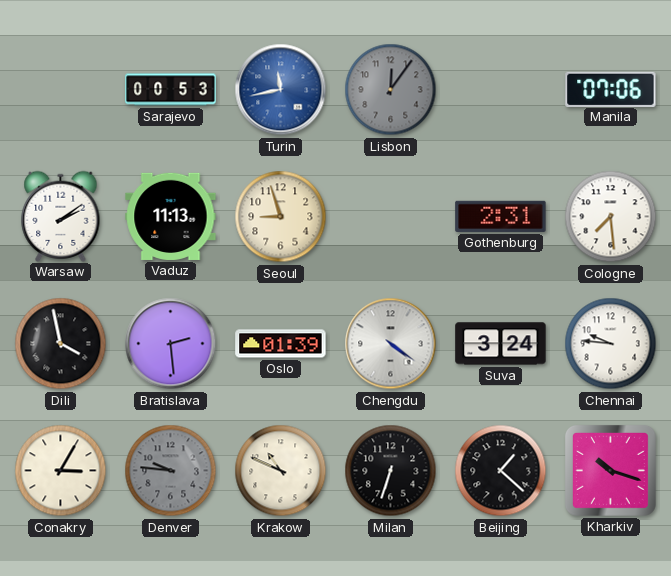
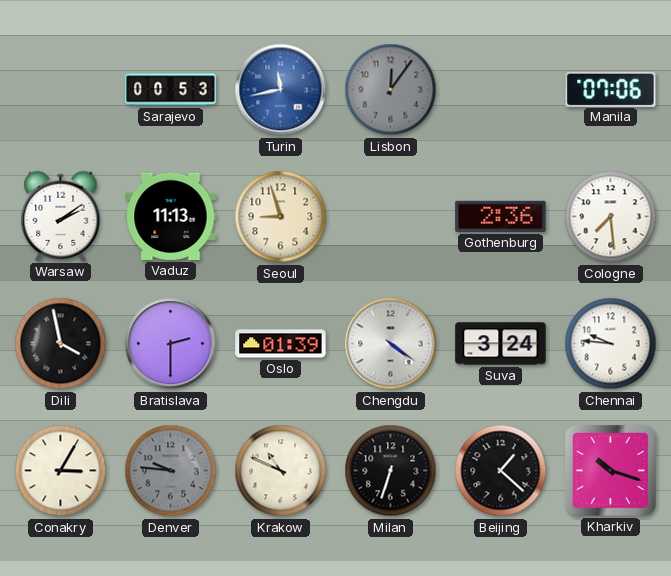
Gothenburg: 2:31 -> 2:36
Bratislava: 2:29 -> 2:30
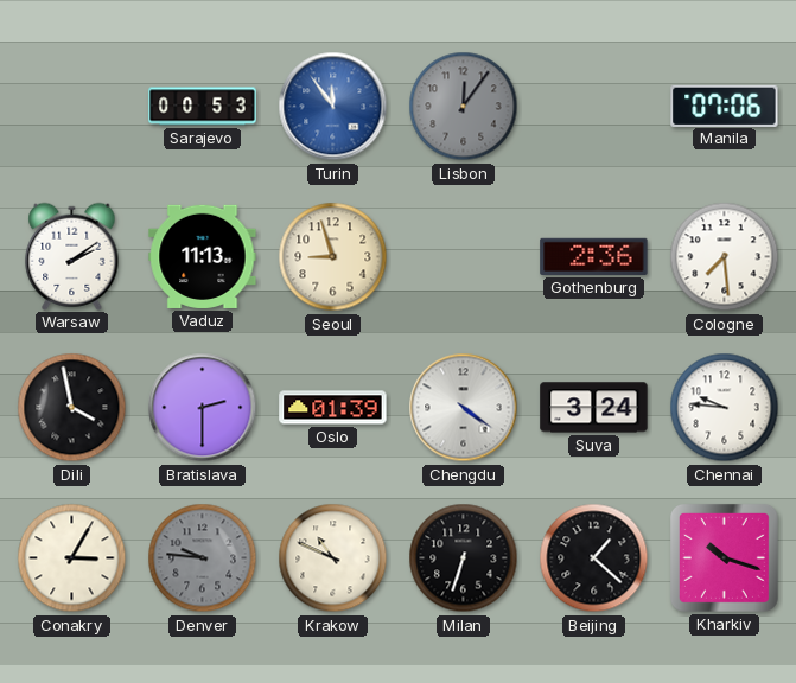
Turin: 11:43 -> 11:54
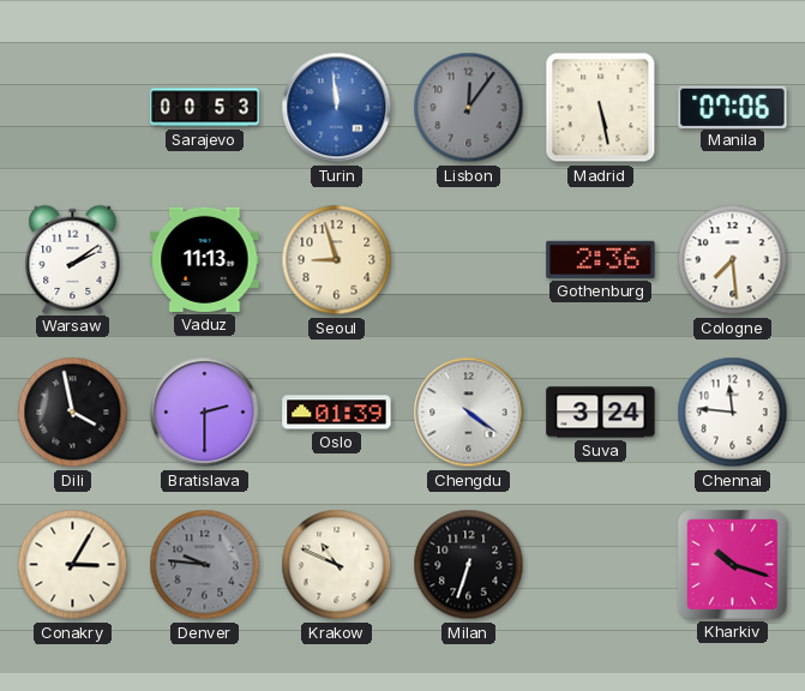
Turin: 11:54 -> 11:59
Madrid: none -> 5:28
Chennai: 9:46 -> 11:46
Beijing: 1:22 -> none
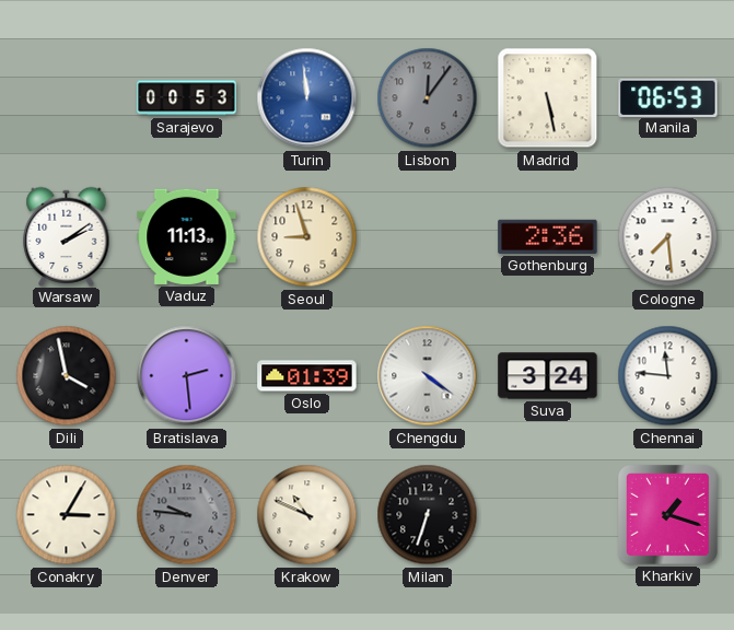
Manila: 07:06 -> 06:53
Bratislava: 2:30 -> 2:29
Kharkiv: 10:18 -> 1:18
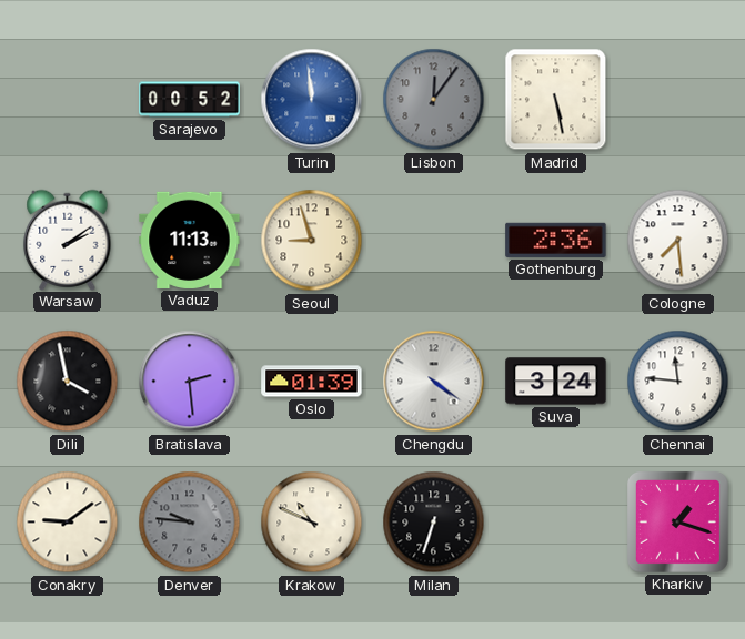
Sarajevo: 00:53 -> 00:52
Manila: 06:53 -> none
Conakry: 3:05 -> 9:09
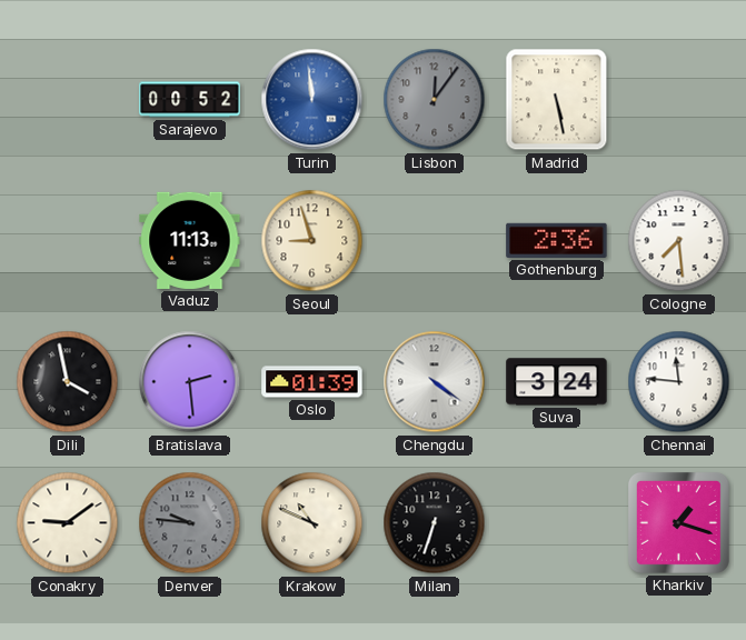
Warsaw: 2:09 -> none
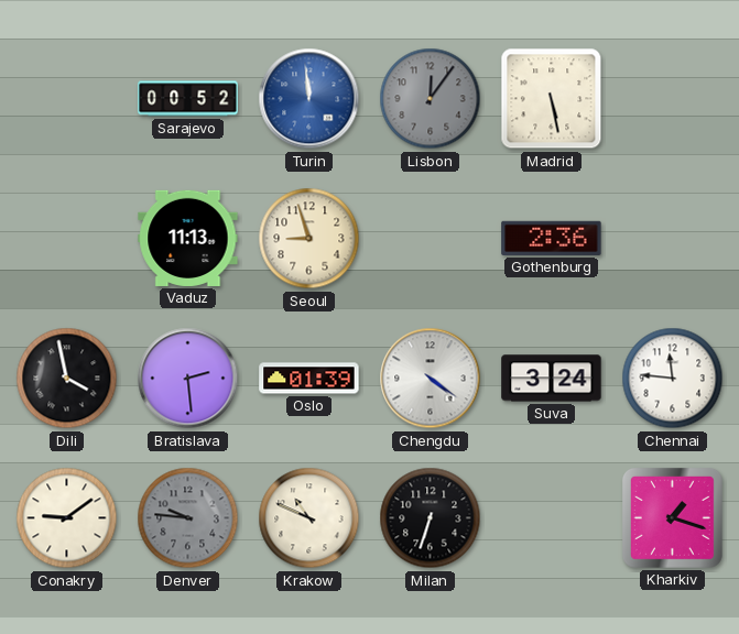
Cologne: 7:29 -> none
